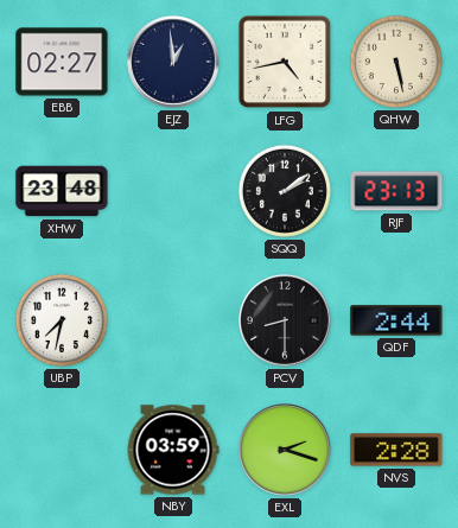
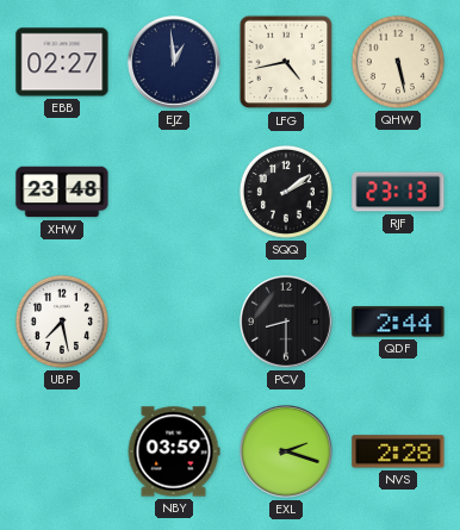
UBP: 7:32 -> 7:28
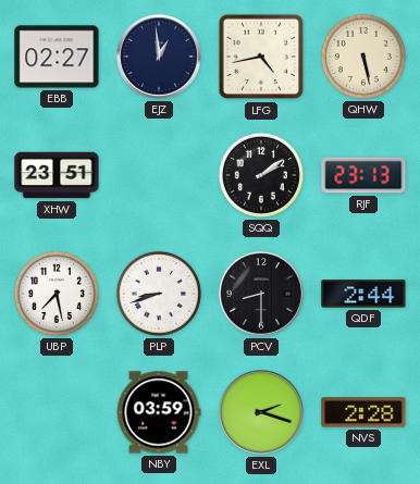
XHW: 23:48 -> 23:51
PLP: none -> 8:42
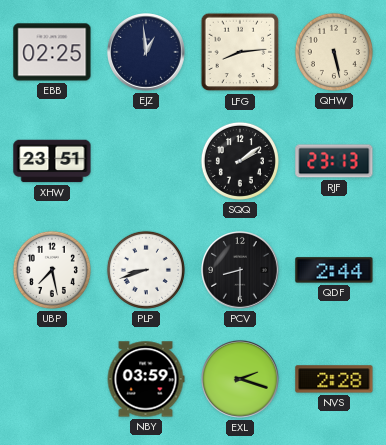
EBB: 02:27 -> 02:25
LFG: 4:43 -> 8:14
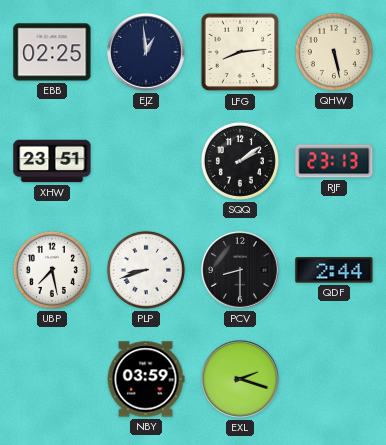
NVS: 2:28 -> none
